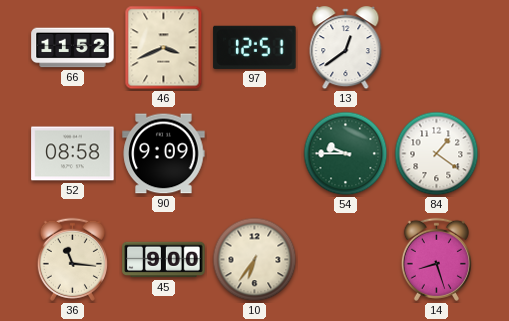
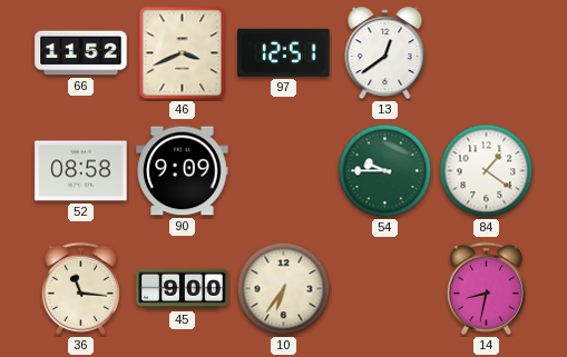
14: 8:27 -> 8:32
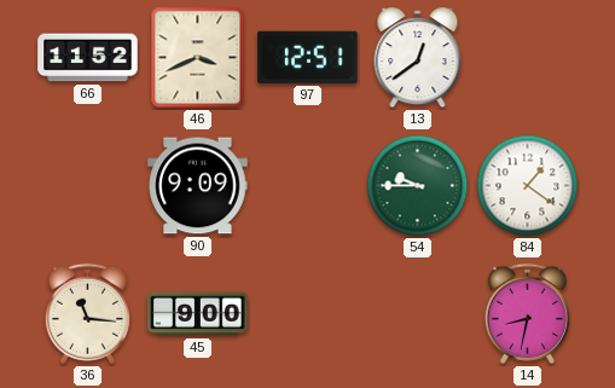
52: 08:58 -> none
10: 6:36 -> none
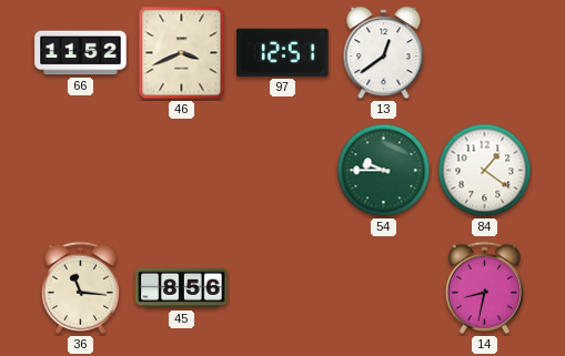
90: 9:09 -> none
45: 9:00 -> 8:56
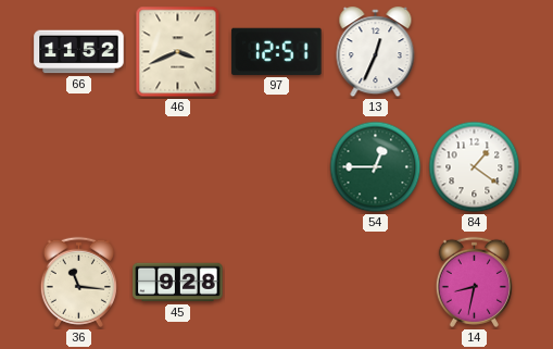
13: 12:39 -> 12:34
54: 9:45 -> 12:45
45: 8:56 -> 9:28
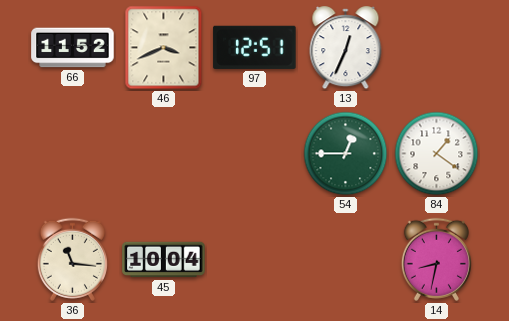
45: 9:28 -> 10:04
